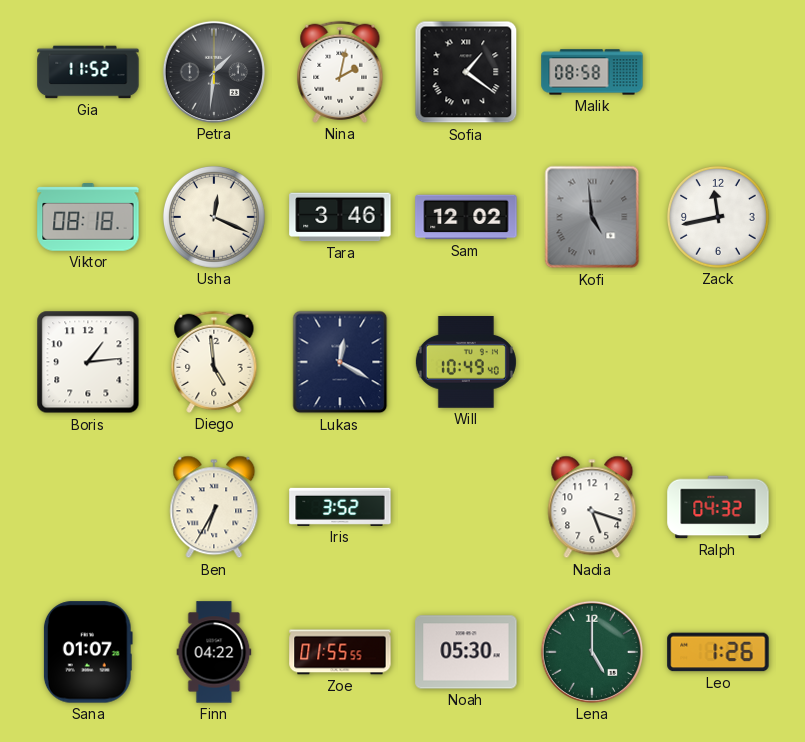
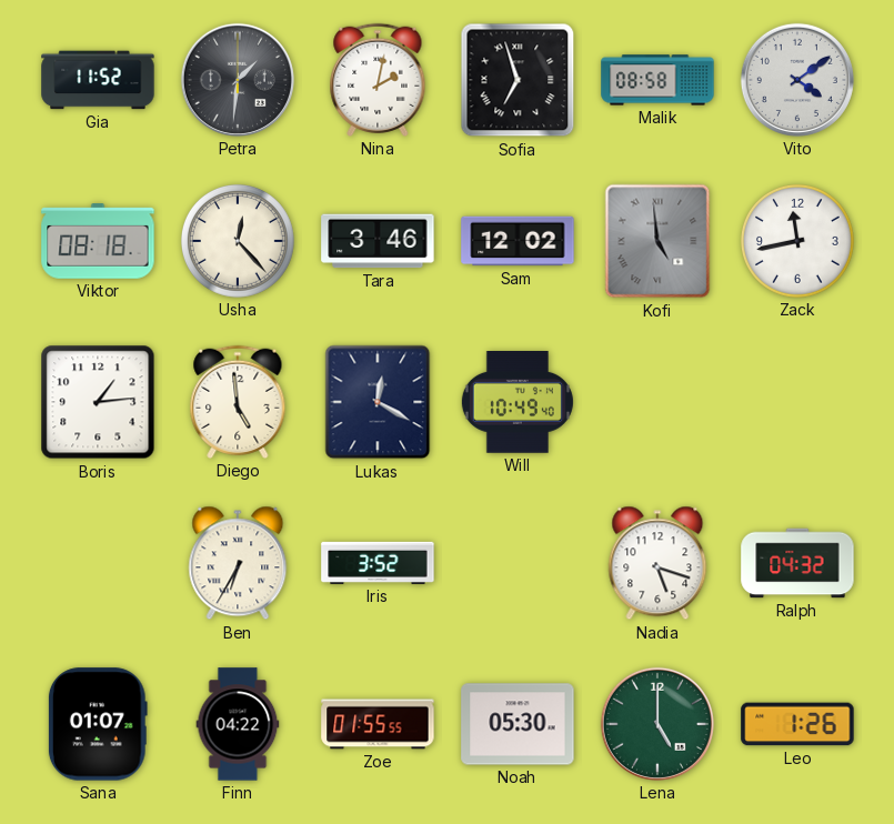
Sofia: 1:21 -> 6:57
Vito: none -> 4:09
Usha: 12:19 -> 12:23
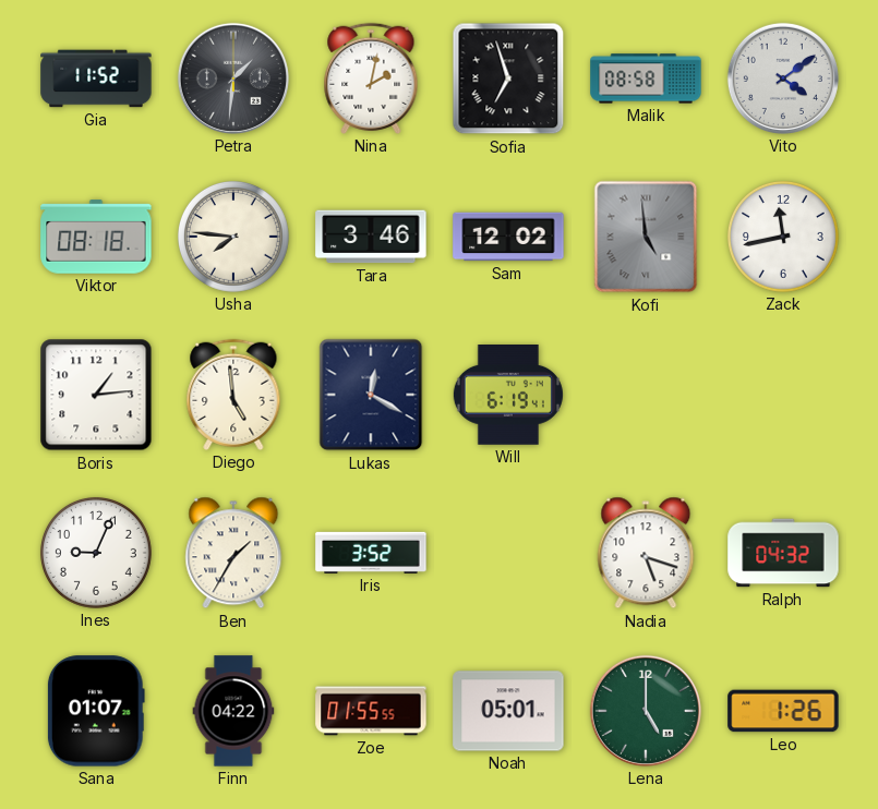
Usha: 12:23 -> 7:46
Will: 10:49 -> 6:19
Ines: none -> 9:04
Ben: 6:35 -> 1:35
Noah: 05:30 -> 05:01
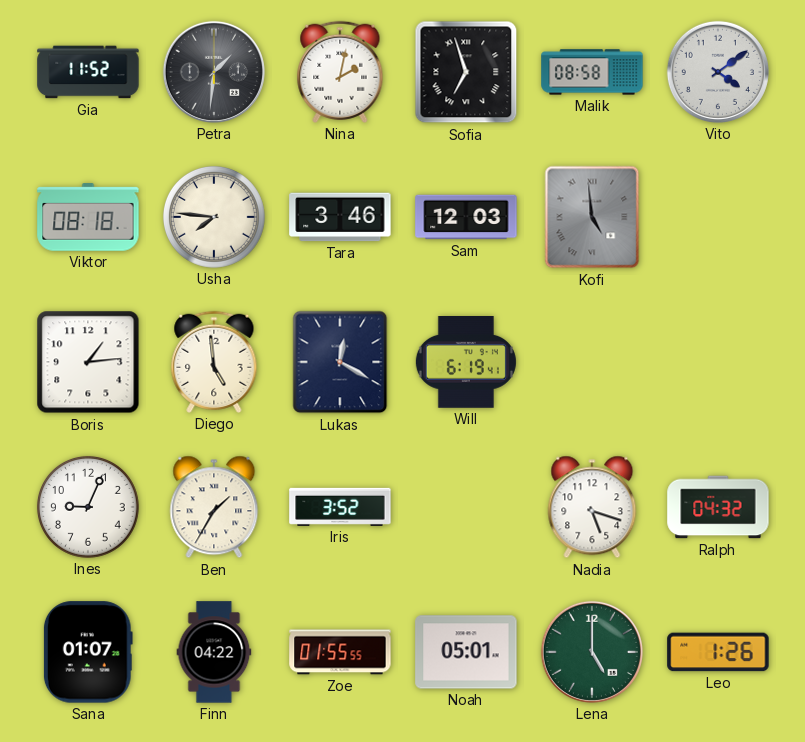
Sam: 12:02 -> 12:03
Zack: 11:43 -> none
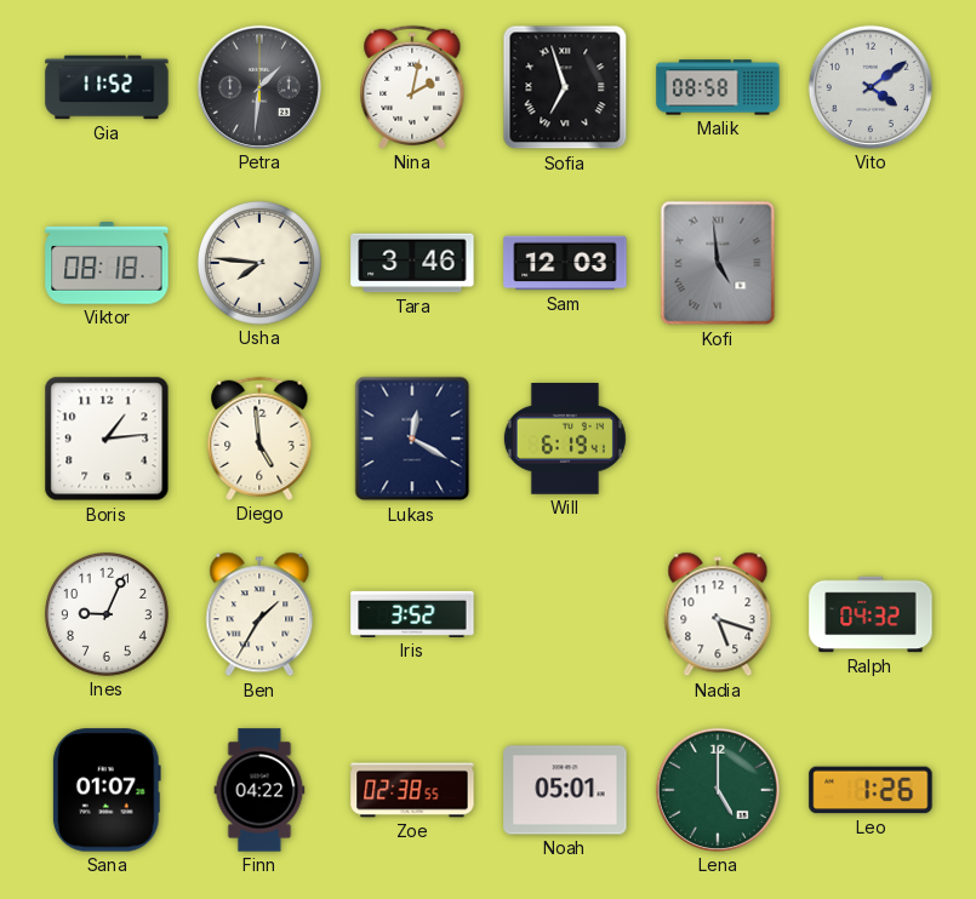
Zoe: 01:55 -> 02:38
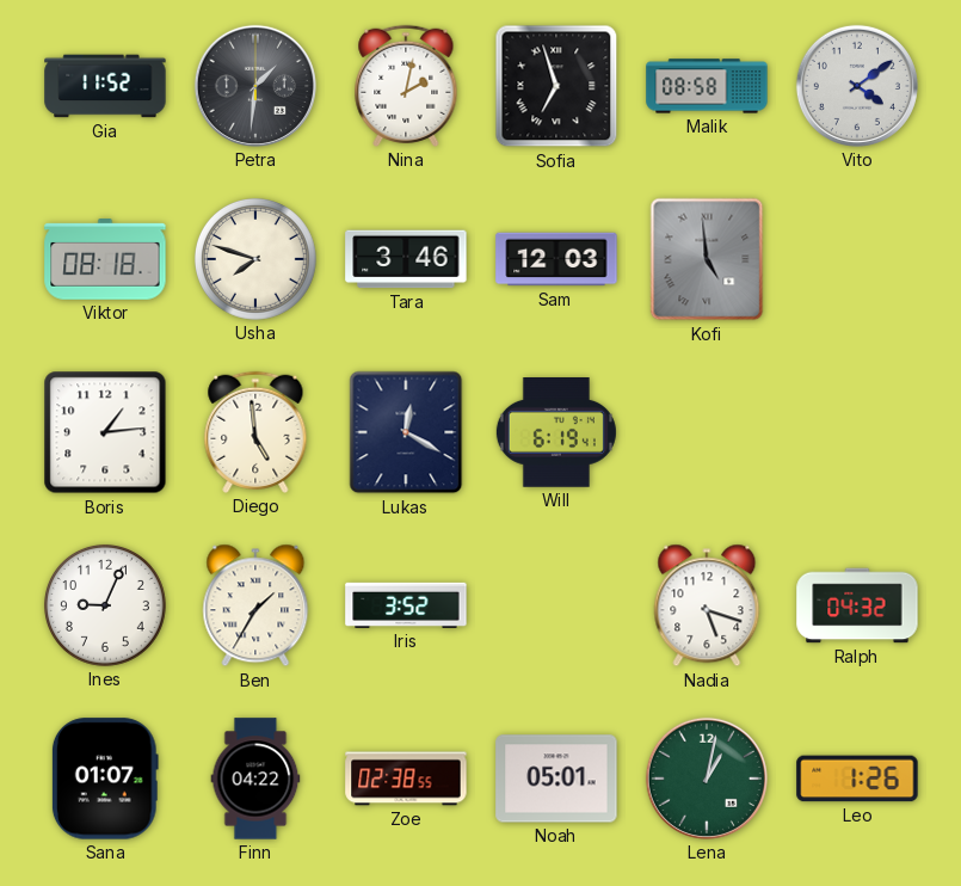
Usha: 7:46 -> 7:48
Lena: 5:00 -> 1:02
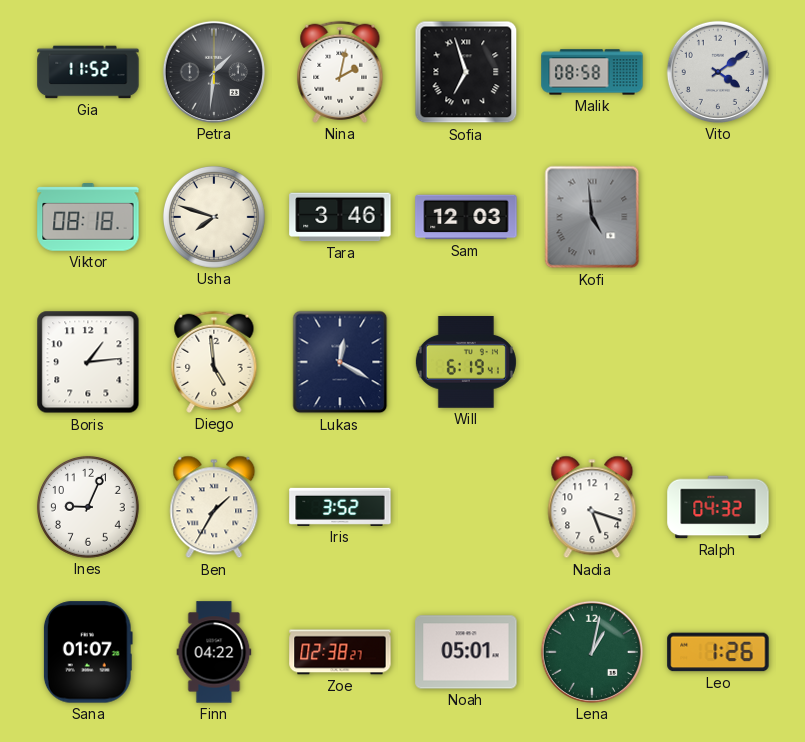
Zoe: 02:38:55 -> 02:38:27
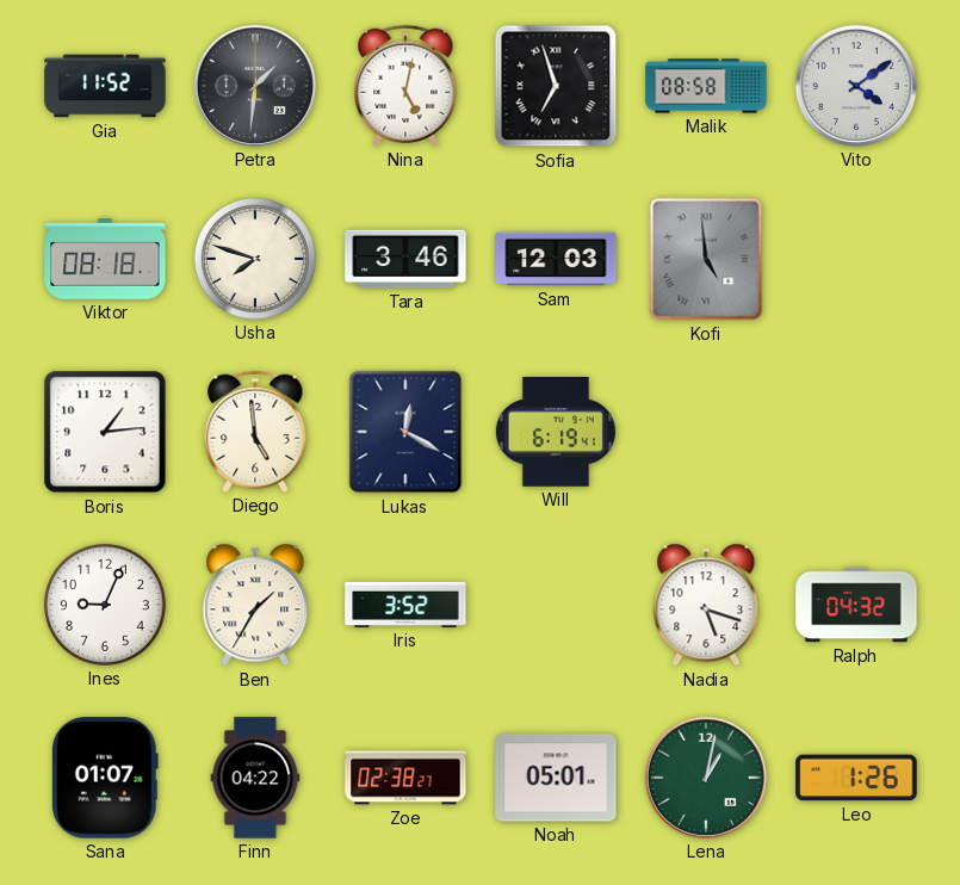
Nina: 2:02 -> 5:02
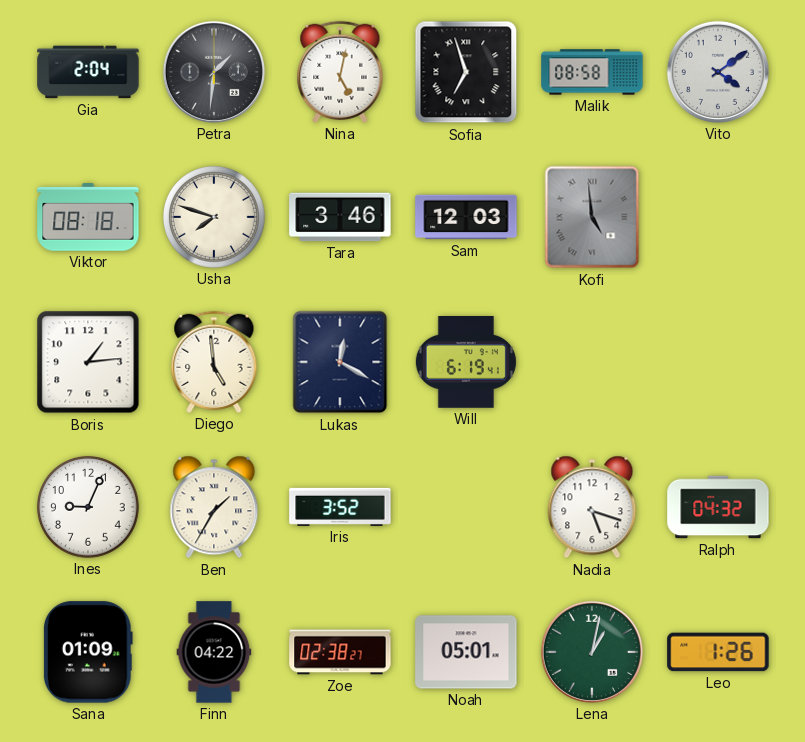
Gia: 11:52 -> 2:04
Sana: 01:07 -> 01:09
